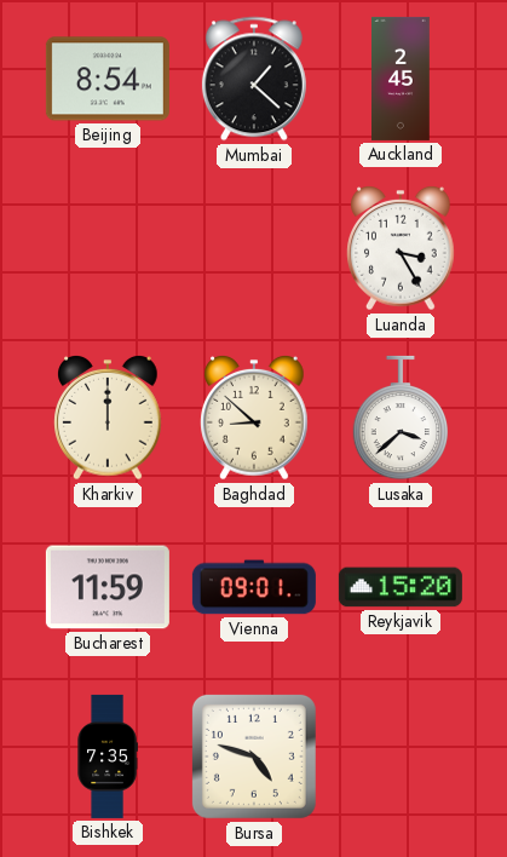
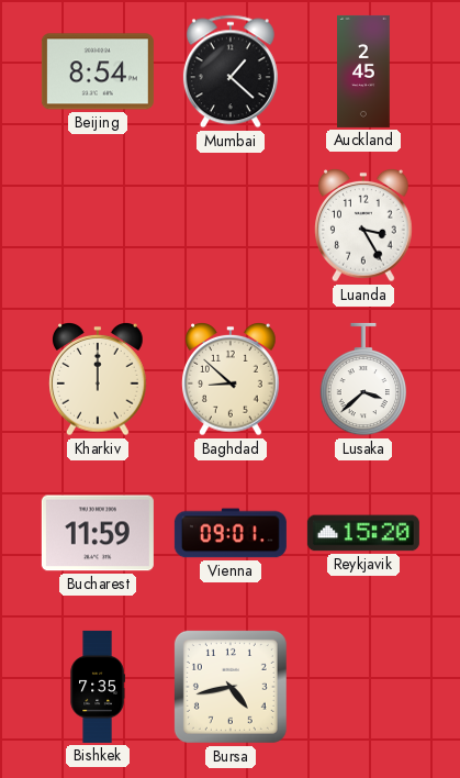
Bursa: 4:48 -> 4:43
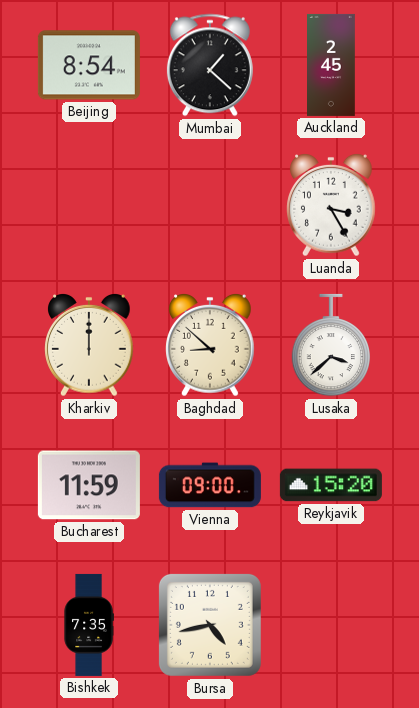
Vienna: 09:01 -> 09:00
